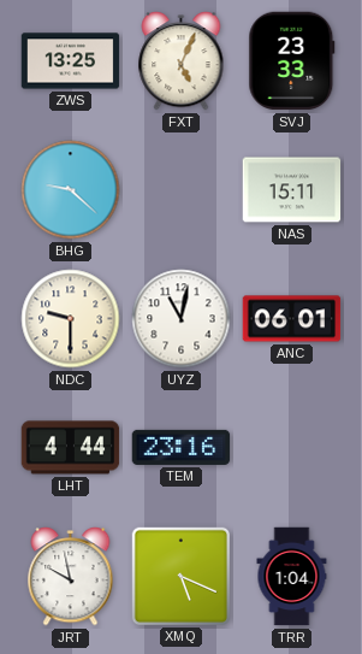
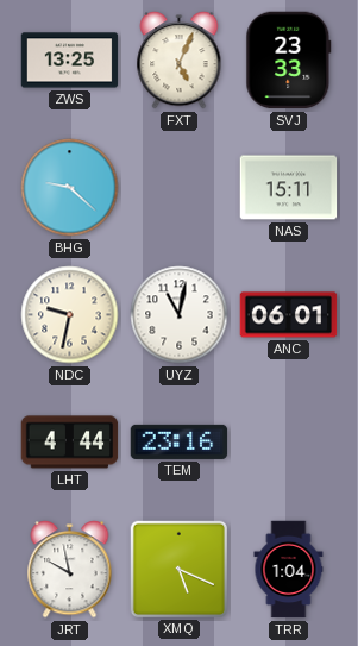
NDC: 9:30 -> 9:32
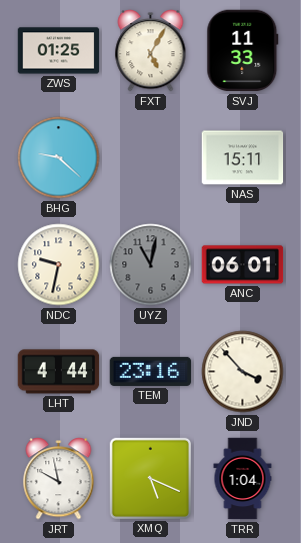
ZWS: 13:25 -> 01:25
FXT: 5:04 -> 5:05
SVJ: 23:33 -> 11:33
UYZ dial: white -> grey
JND: none -> 3:53
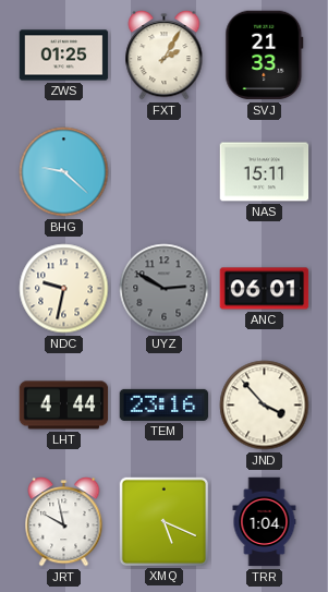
FXT: 5:05 -> 2:05
SVJ: 11:33 -> 21:33
UYZ: 11:02 -> 2:50
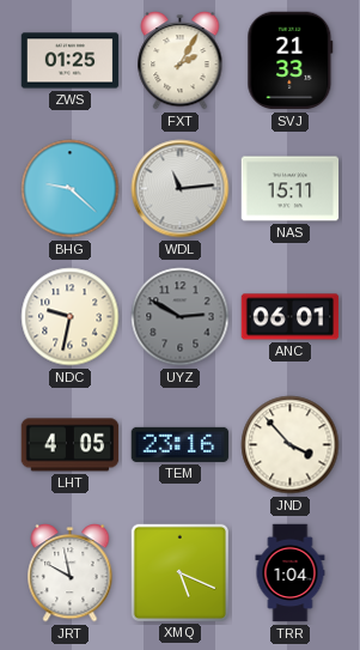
WDL: none -> 11:14
LHT: 4:44 -> 4:05
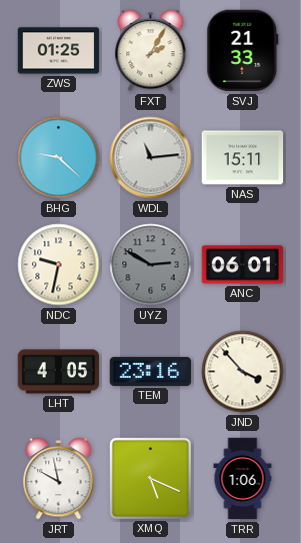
TRR: 1:04 -> 1:06
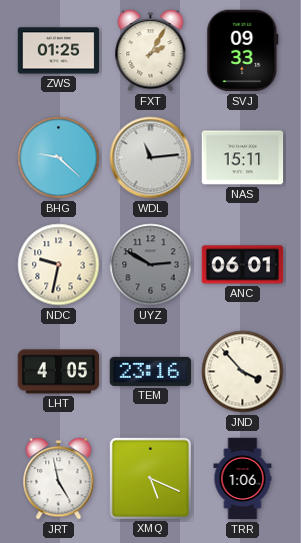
SVJ: 21:33 -> 09:33
JRT: 9:58 -> 4:58
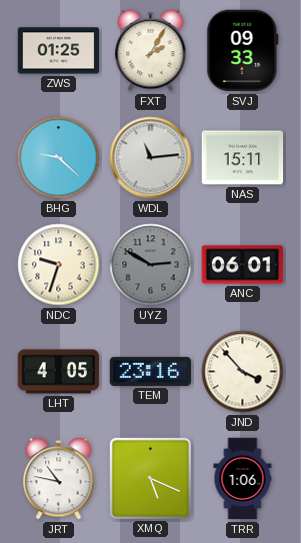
NDC: 9:32 -> 9:33
JRT: 4:58 -> 10:47
